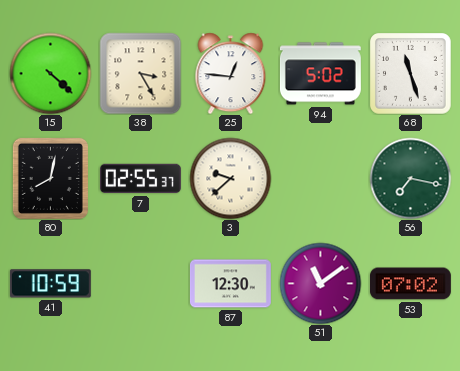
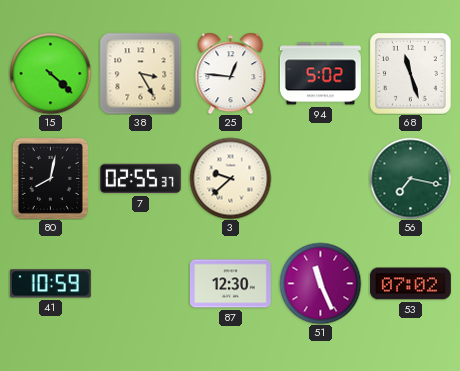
51: 11:09 -> 11:26
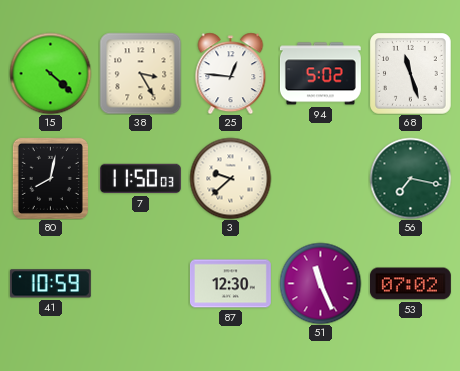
7: 02:55 -> 11:50
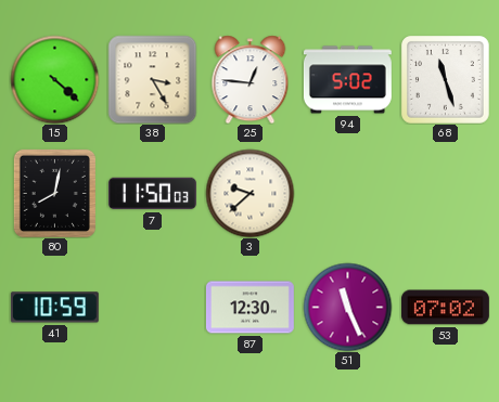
56: 7:17 -> none
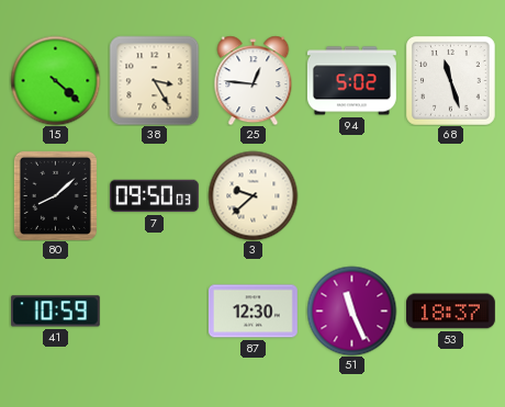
80: 8:02 -> 8:08
7: 11:50 -> 09:50
53: 07:02 -> 18:37
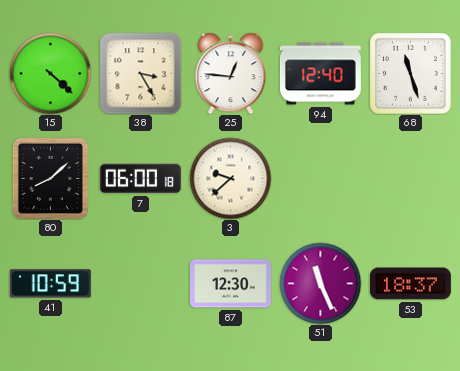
94: 5:02 -> 12:40
7: 09:50 -> 06:00
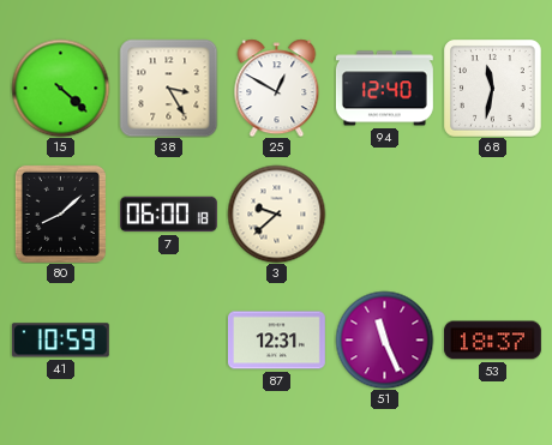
25: 12:46 -> 12:50
68: 11:27 -> 11:32
87: 12:30 -> 12:31
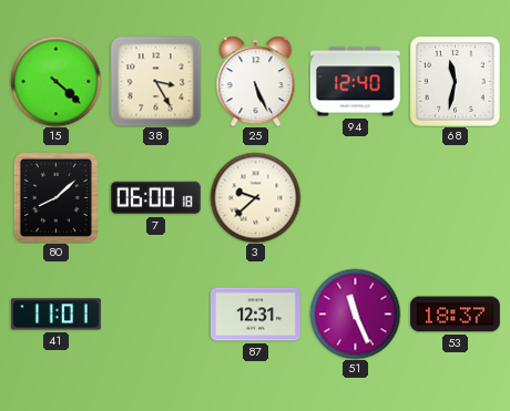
25: 12:50 -> 5:26
41: 10:59 -> 11:01
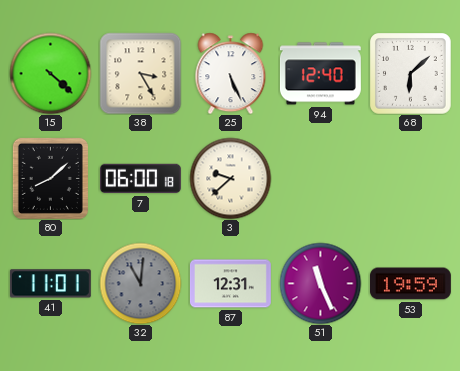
68: 11:32 -> 6:08
32: none -> 11:01
53: 18:37 -> 19:59
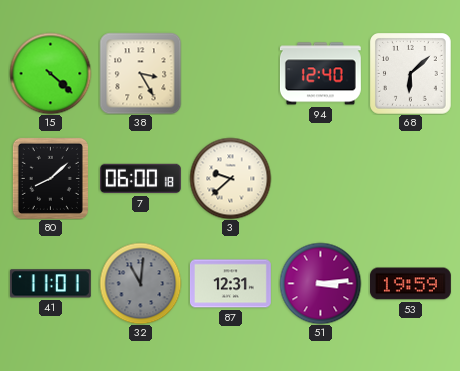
25: 5:26 -> none
51: 11:26 -> 3:14
